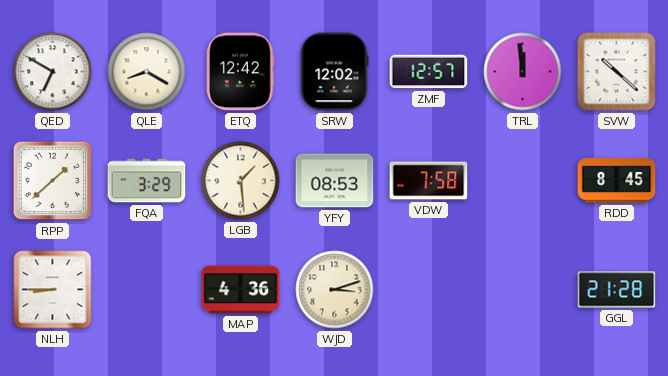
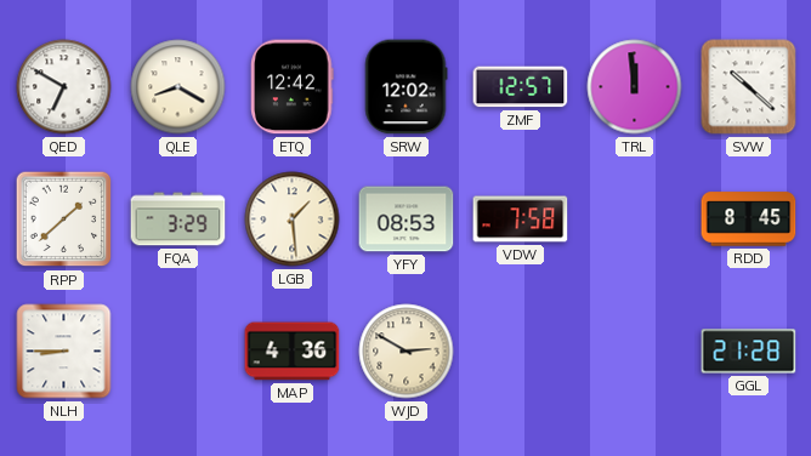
WJD: 3:12 -> 2:50
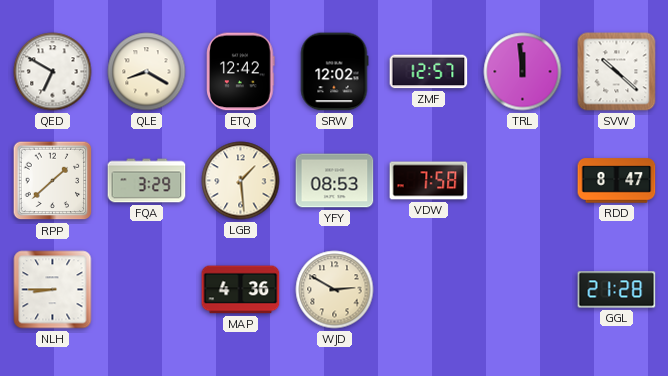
RDD: 8:45 -> 8:47
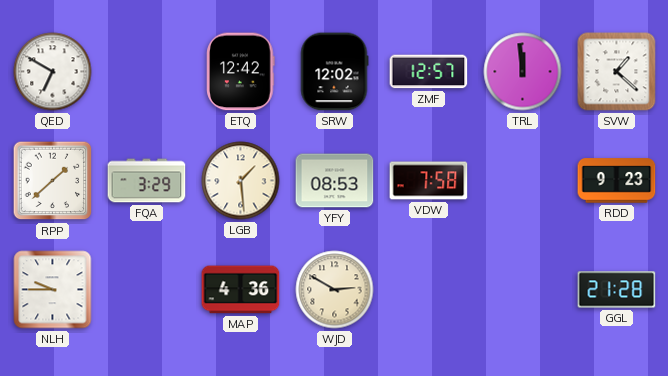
QLE: 8:20 -> none
SVW: 10:22 -> 1:22
RDD: 8:47 -> 9:23
NLH: 8:45 -> 9:45
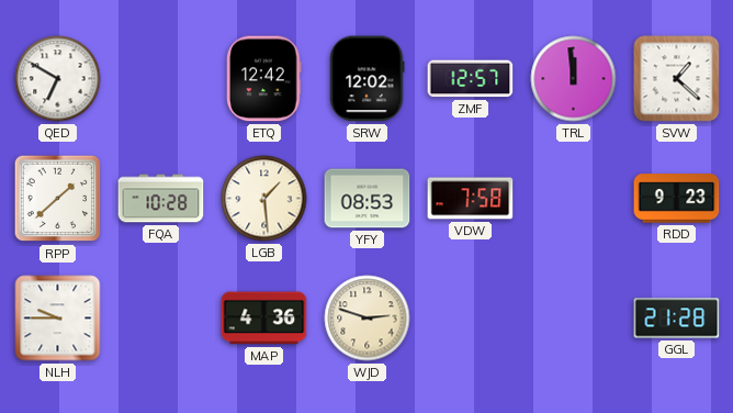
FQA: 3:29 -> 10:28
WJD: 2:50 -> 2:48
